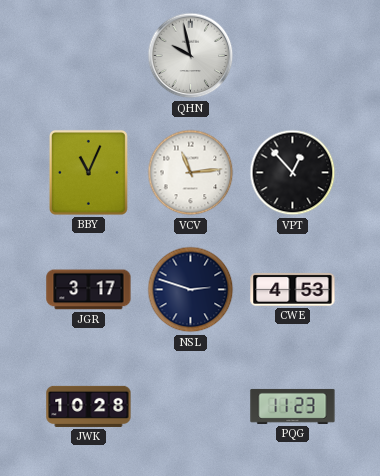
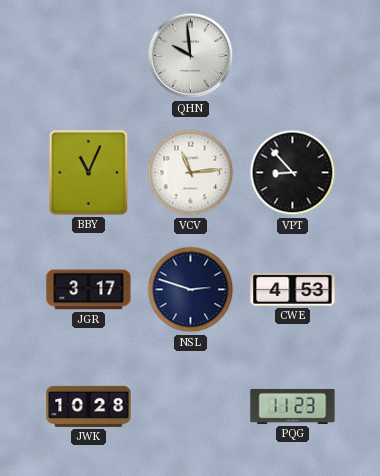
QHN: 9:58 -> 9:59
VPT: 12:53 -> 8:53
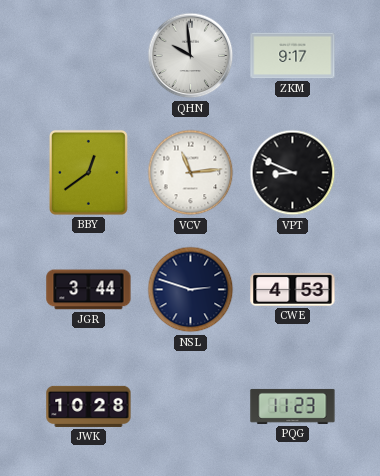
ZKM: none -> 9:17
BBY: 11:04 -> 12:39
VPT: 8:53 -> 8:49
JGR: 3:17 -> 3:44
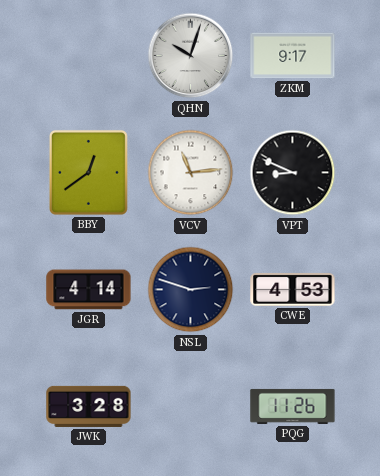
QHN: 9:59 -> 10:03
JGR: 3:44 -> 4:14
JWK: 10:28 -> 3:28
PQG: 11:23 -> 11:26
